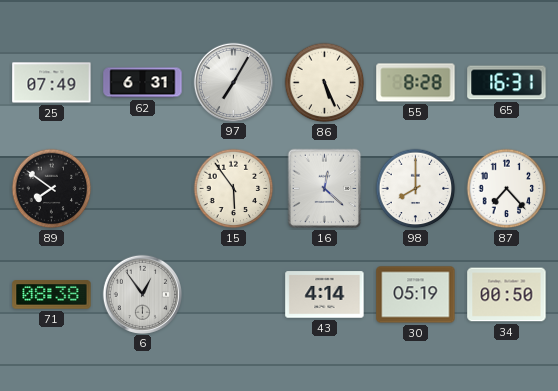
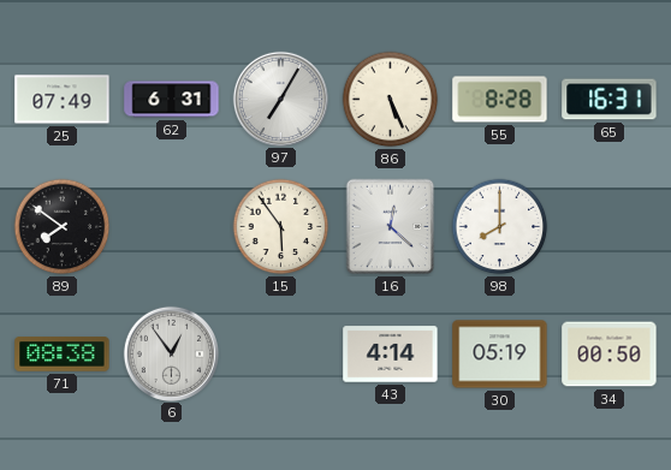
87: 7:23 -> none
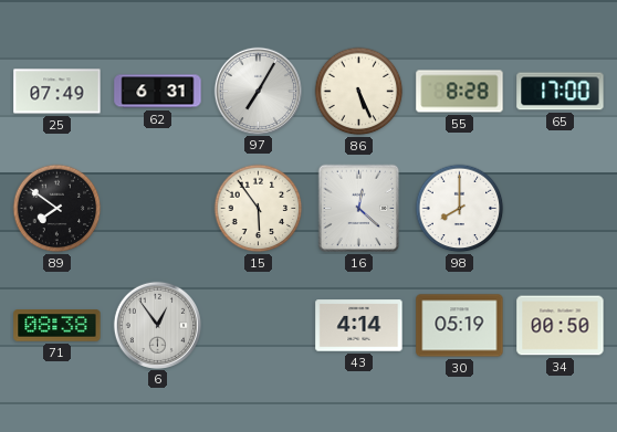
65: 16:31 -> 17:00
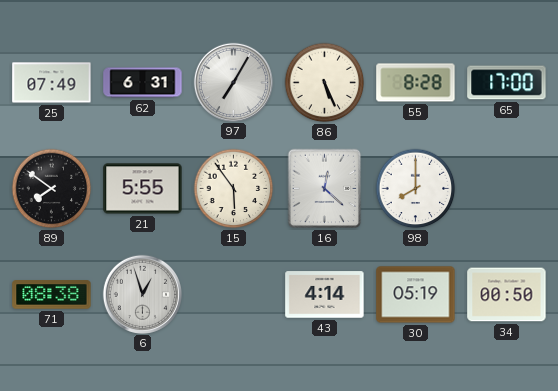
21: none -> 5:55
6: 12:54 -> 12:57
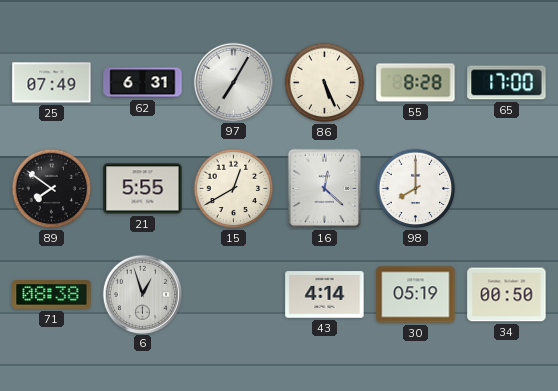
15: 5:54 -> 12:40
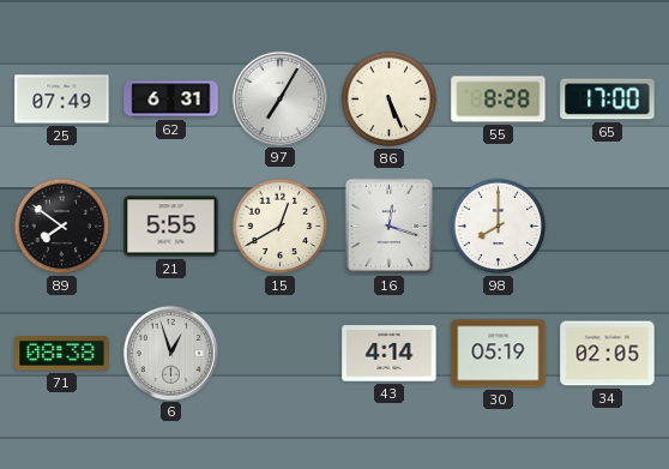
16: 12:22 -> 12:18
34: 00:50 -> 02:05
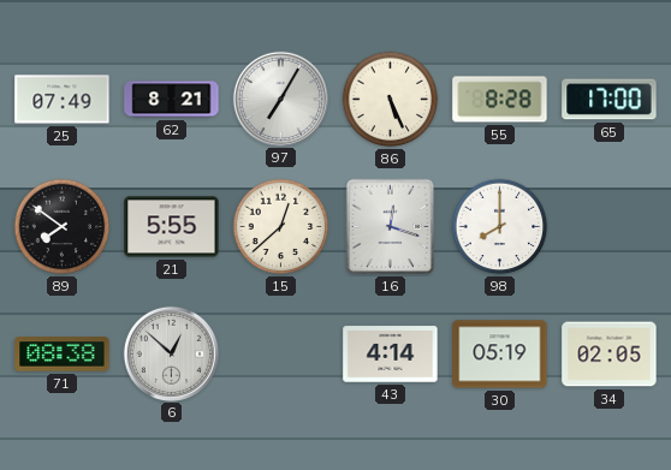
62: 6:31 -> 8:21
15: 12:40 -> 12:38
6: 12:57 -> 12:52
